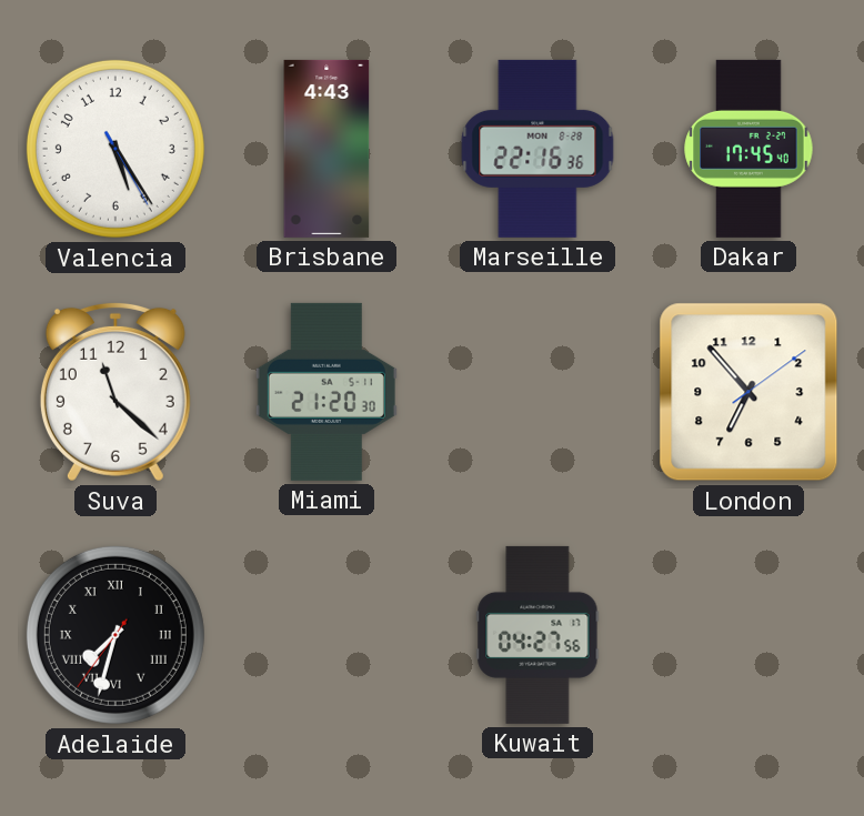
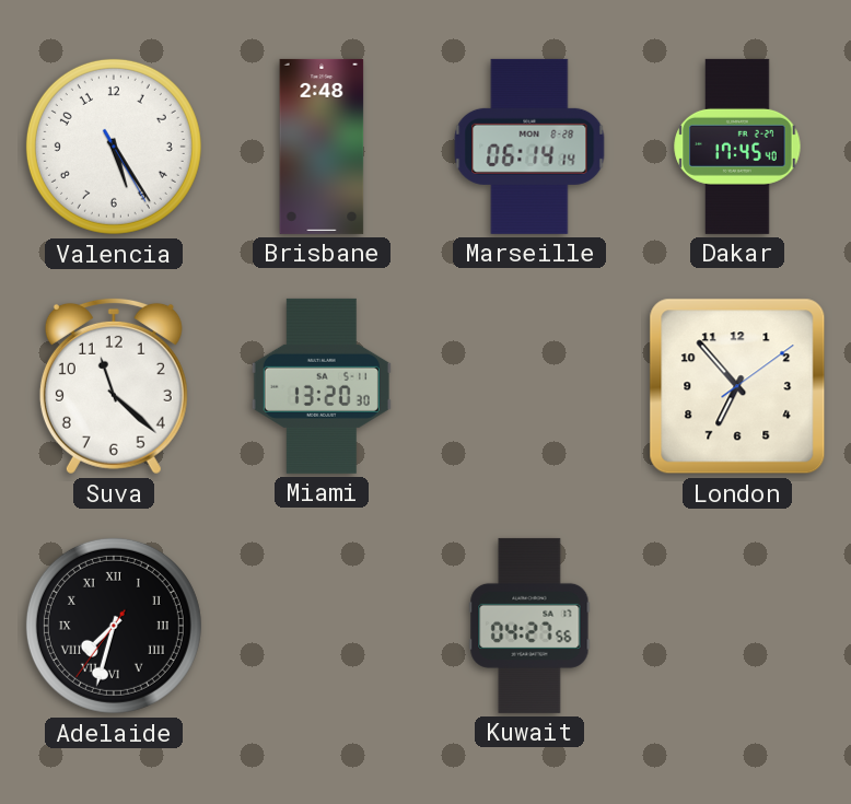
Brisbane: 4:43 -> 2:48
Marseille: 22:16 -> 06:14
Miami: 21:20 -> 13:20
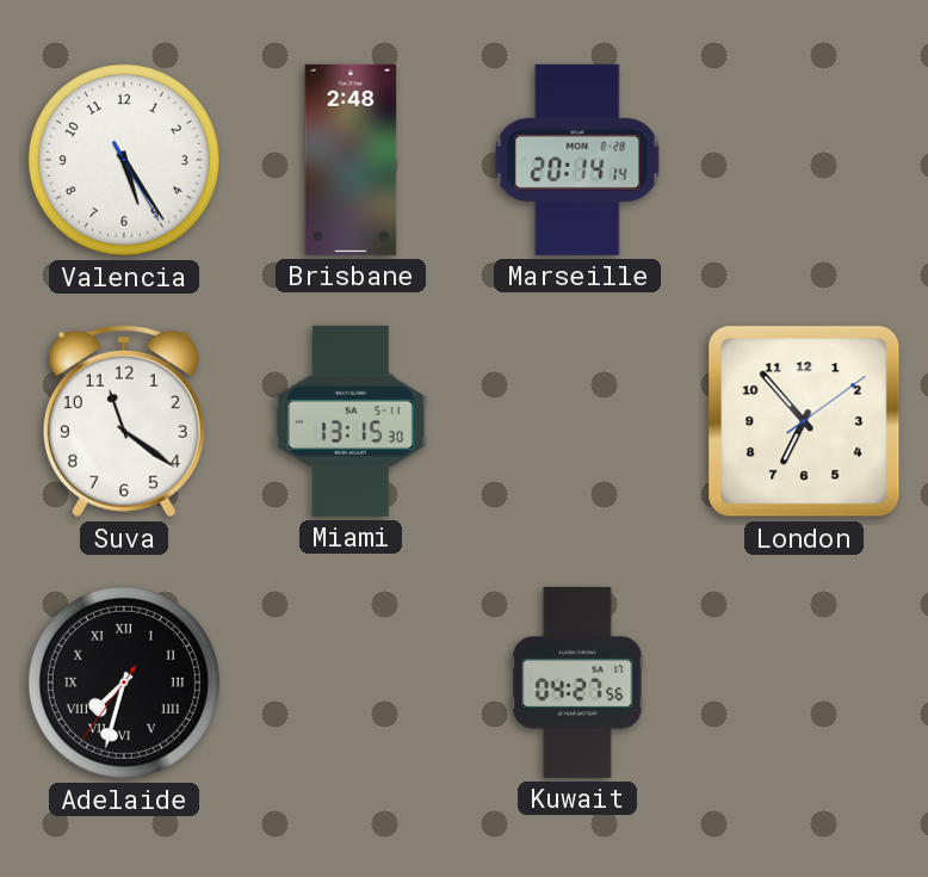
Marseille: 06:14 -> 20:14
Dakar: 17:45 -> none
Suva: 11:22 -> 11:21
Miami: 13:20 -> 13:15
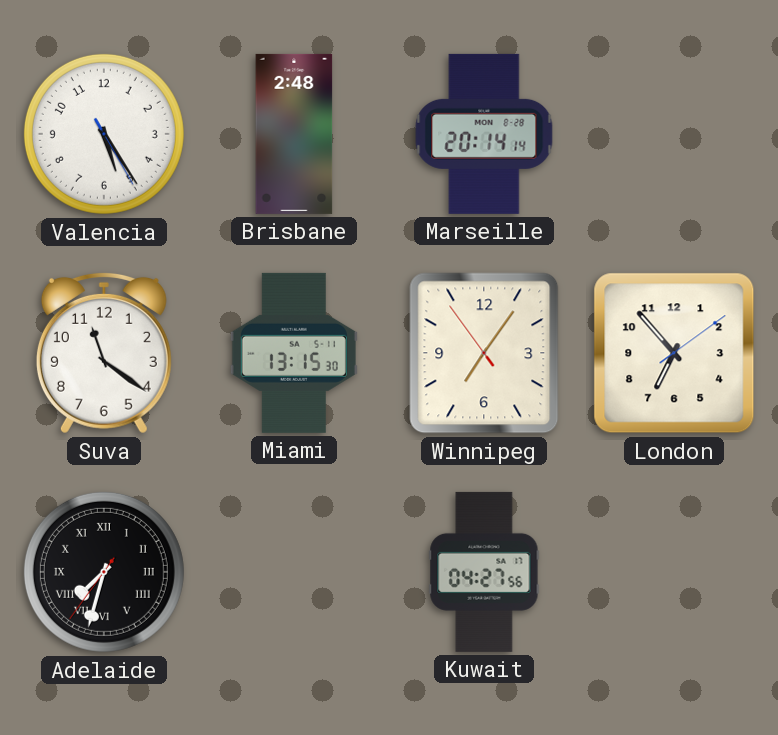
Winnipeg: none -> 7:05
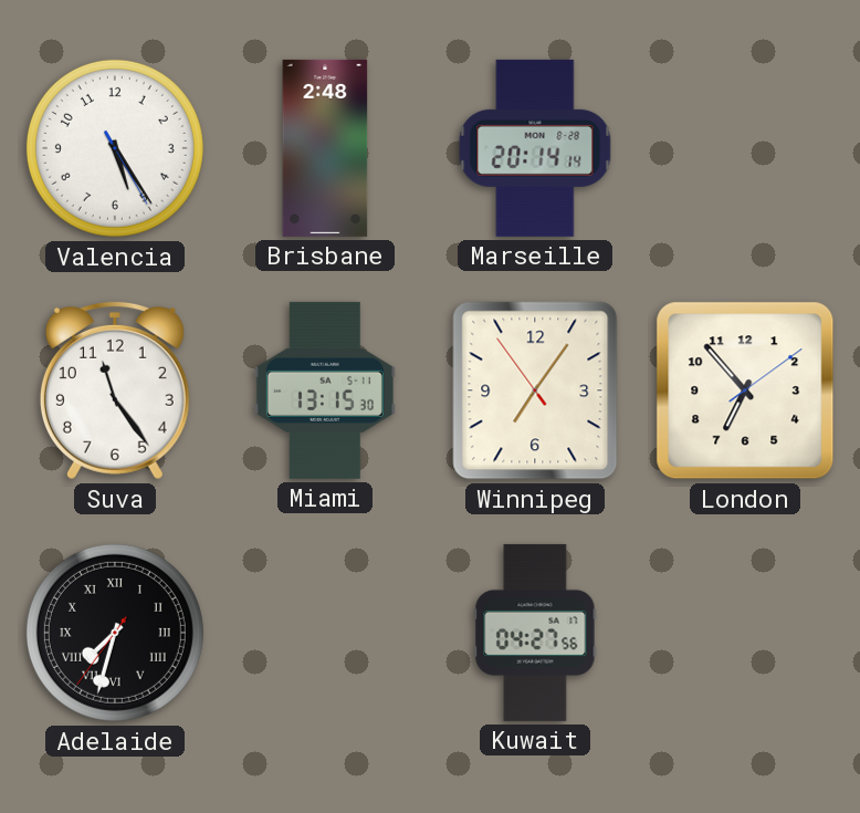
Suva: 11:21 -> 11:24
